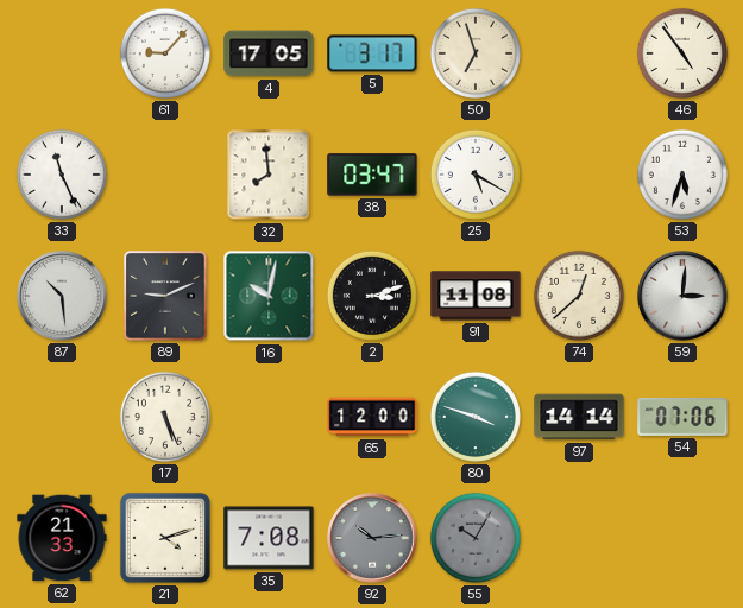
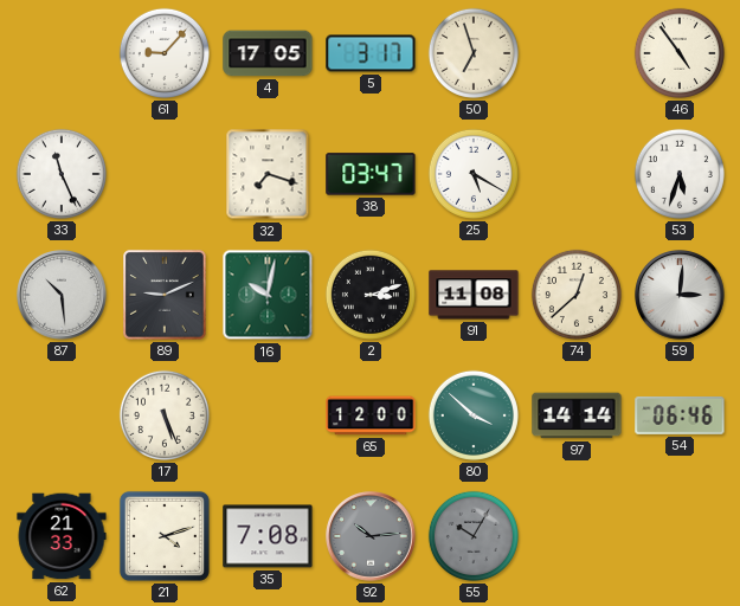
32: 7:59 -> 7:18
80: 3:48 -> 3:52
54: 07:06 -> 06:46
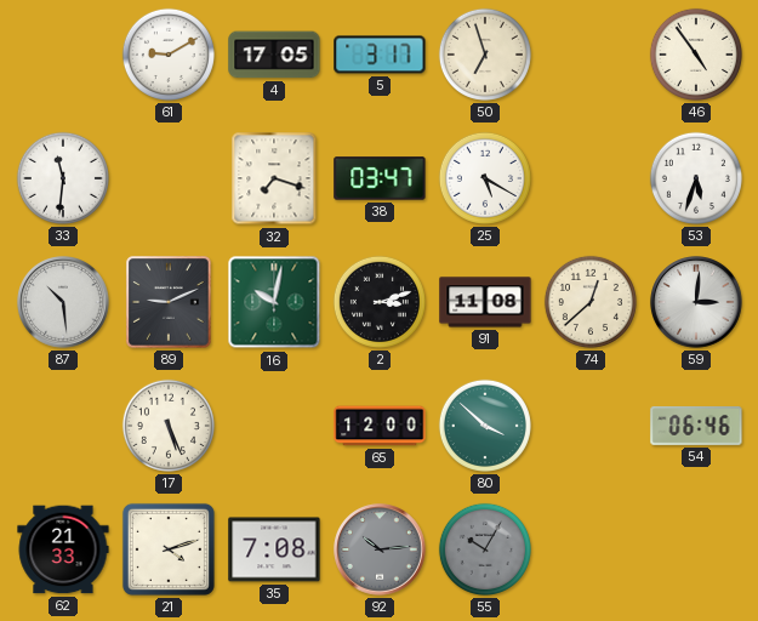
61: 9:07 -> 9:10
33: 11:26 -> 11:31
97: 14:14 -> none
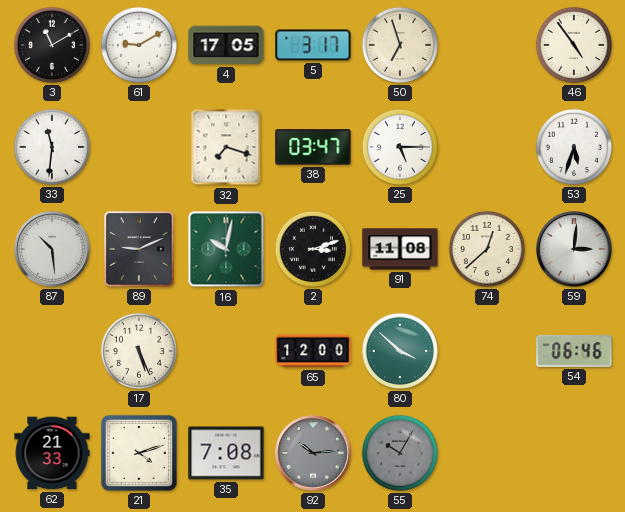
3: none -> 11:10
25: 5:20 -> 5:15
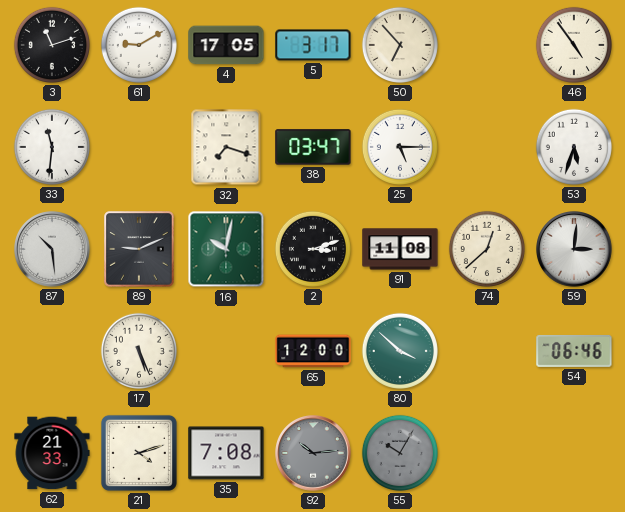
3: 11:10 -> 11:12
50: 6:57 -> 6:53
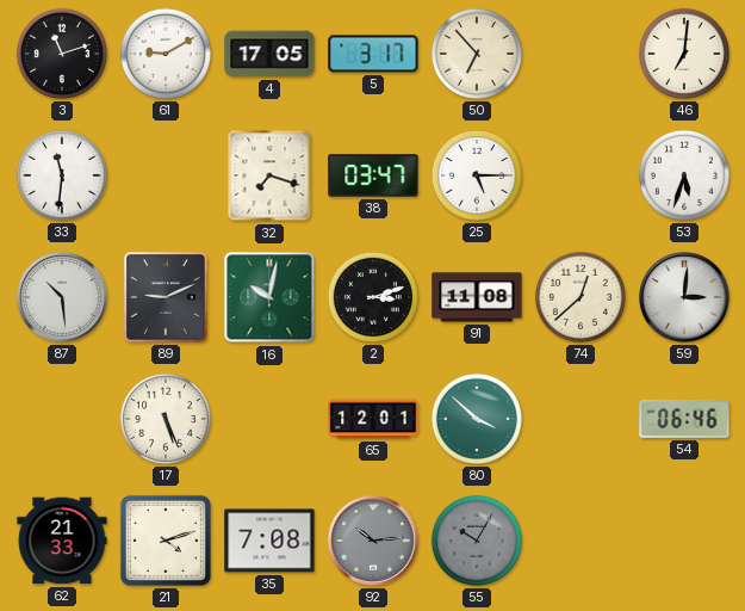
46: 4:54 -> 7:01
65: 12:00 -> 12:01
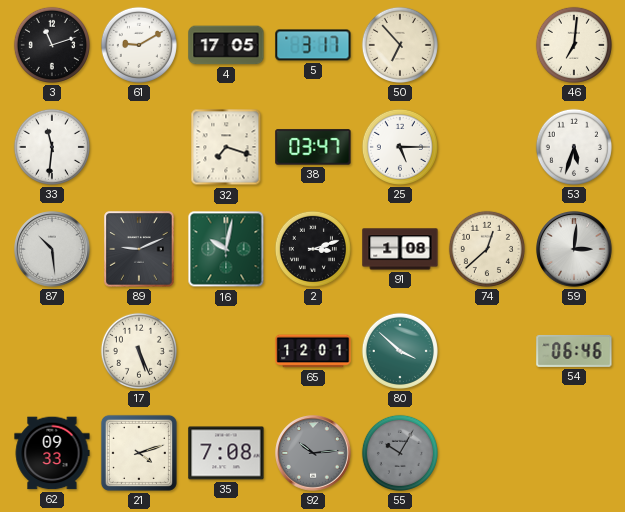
91: 11:08 -> 1:08
62: 21:33 -> 09:33
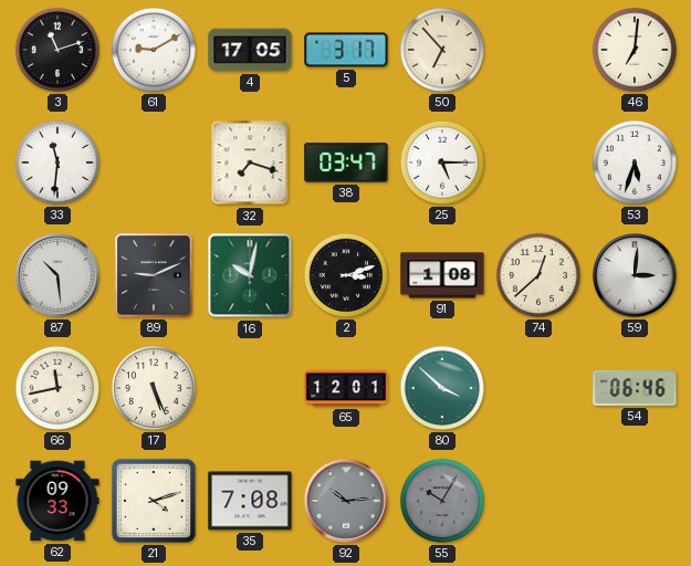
66: none -> 11:43
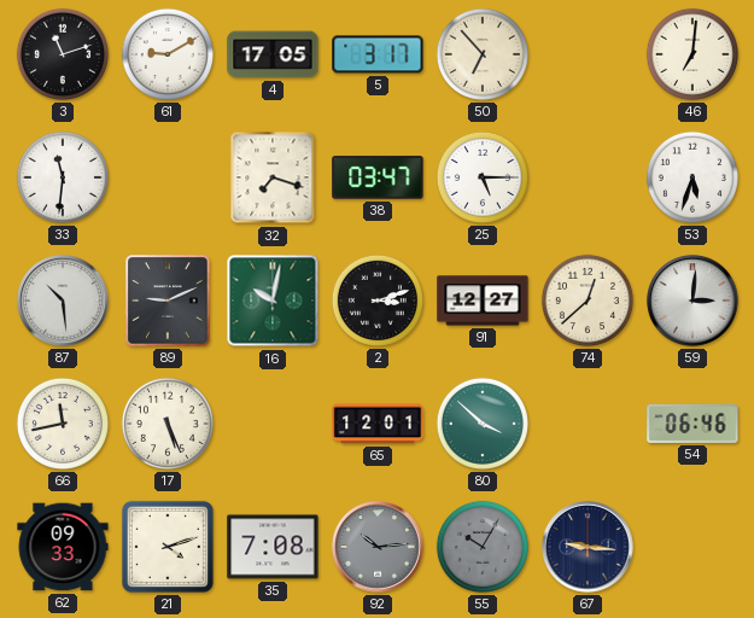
91: 1:08 -> 12:27
67: none -> 9:16
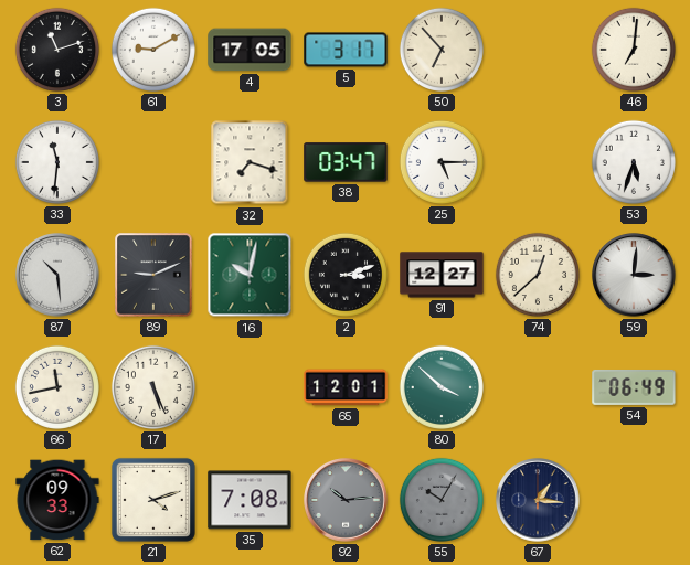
54: 06:46 -> 06:49
67: 9:16 -> 1:16
